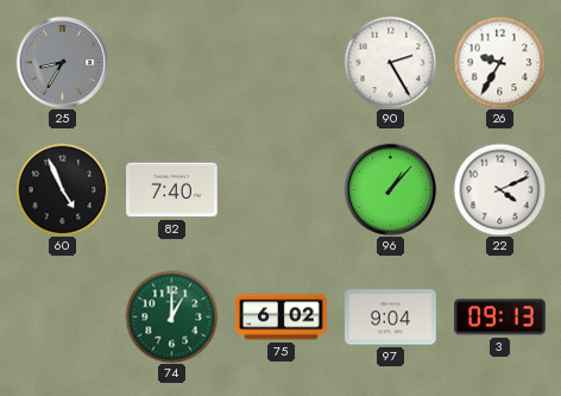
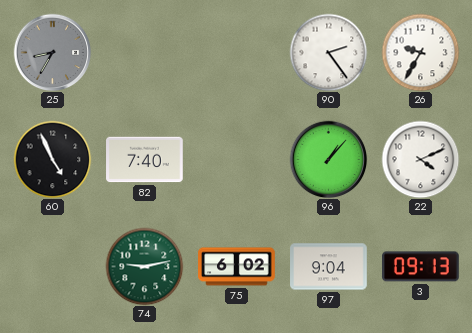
90: 2:25 -> 2:24
74: 1:00 -> 9:13
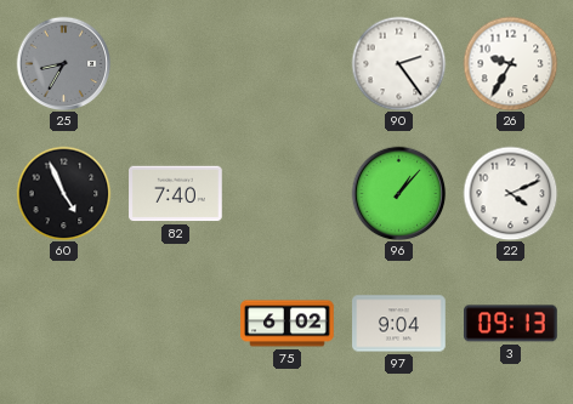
74: 9:13 -> none
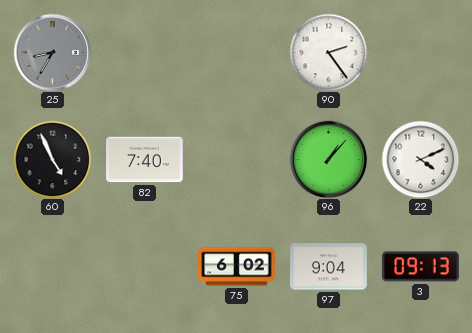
26: 9:35 -> none
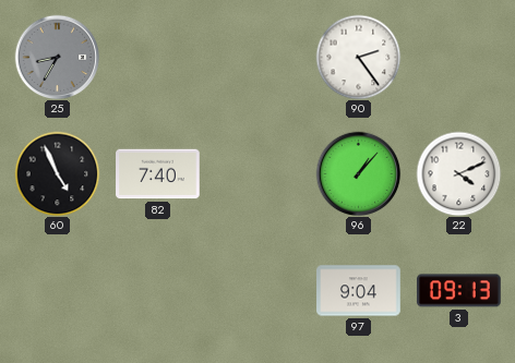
75: 6:02 -> none
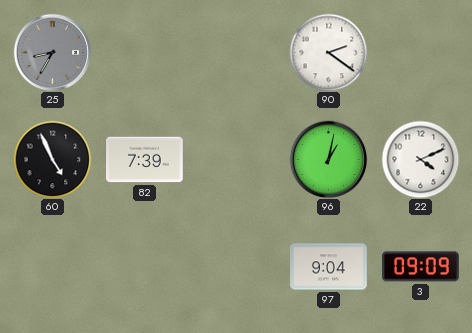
90: 2:24 -> 2:21
82: 7:40 -> 7:39
96: 1:07 -> 1:02
3: 09:13 -> 09:09
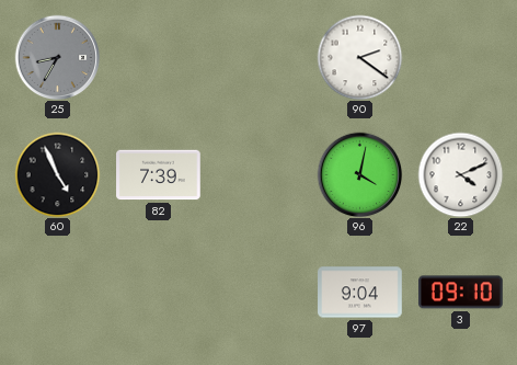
96: 1:02 -> 4:02
3: 09:09 -> 09:10
